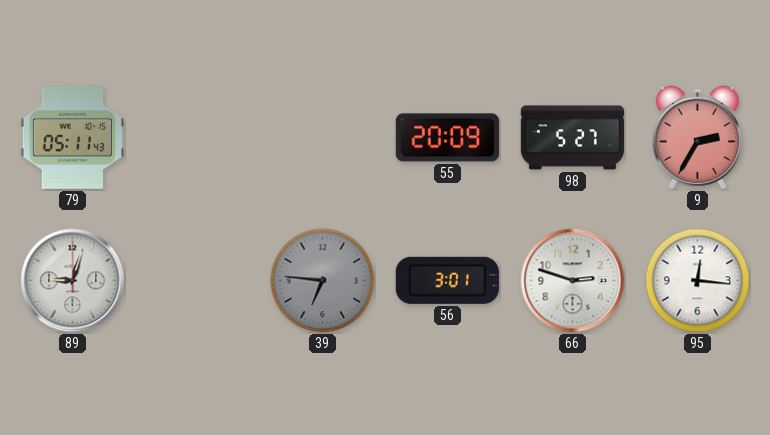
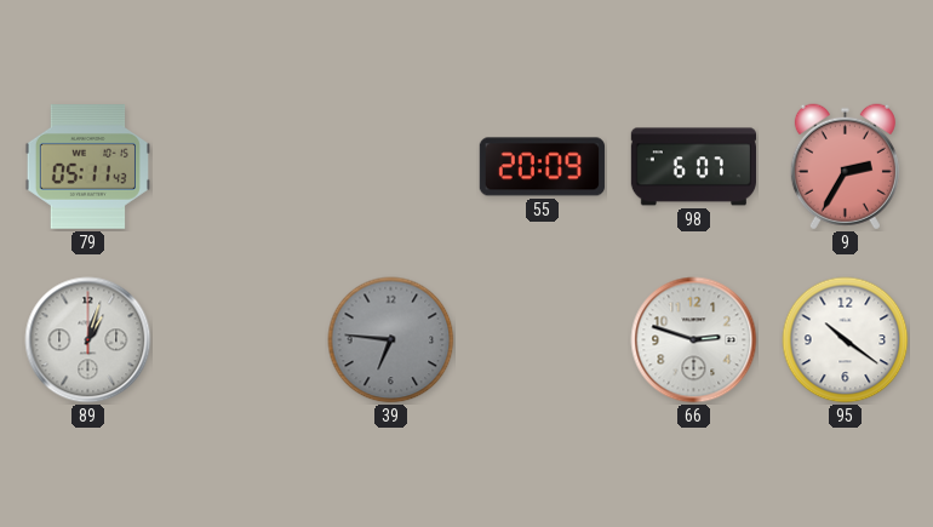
98: 5:27 -> 6:07
89: 9:03 -> 1:03
56: 3:01 -> none
95: 12:16 -> 10:21
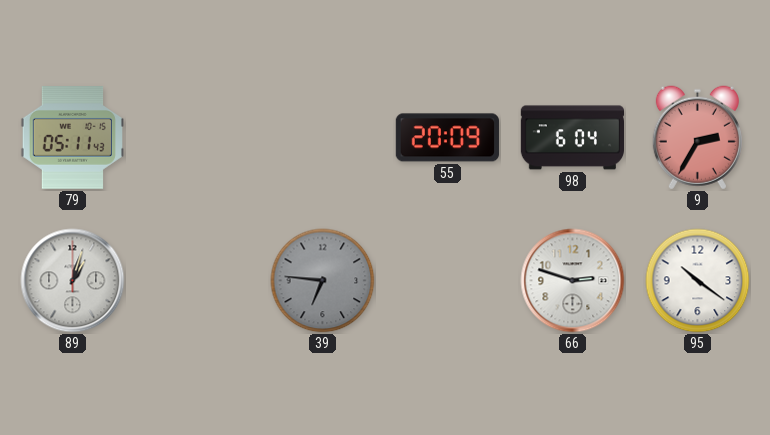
98: 6:07 -> 6:04
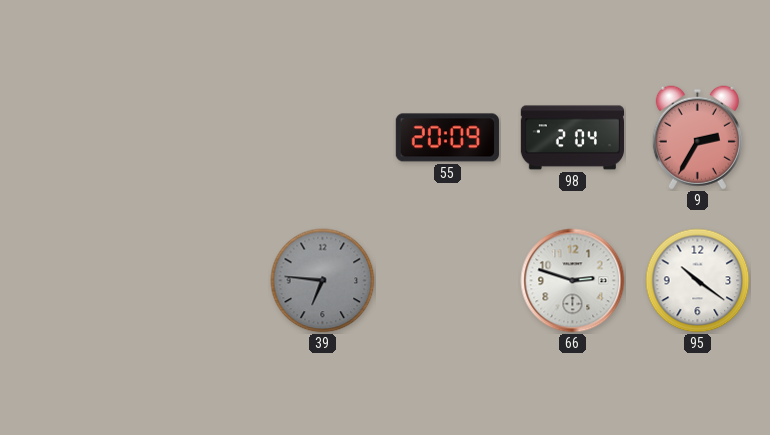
79: 05:11 -> none
98: 6:04 -> 2:04
89: 1:03 -> none
